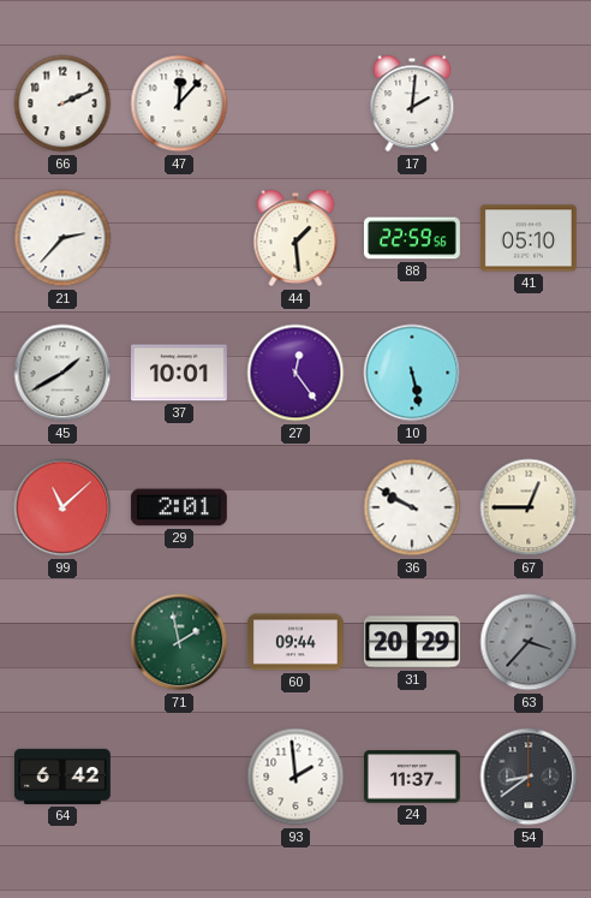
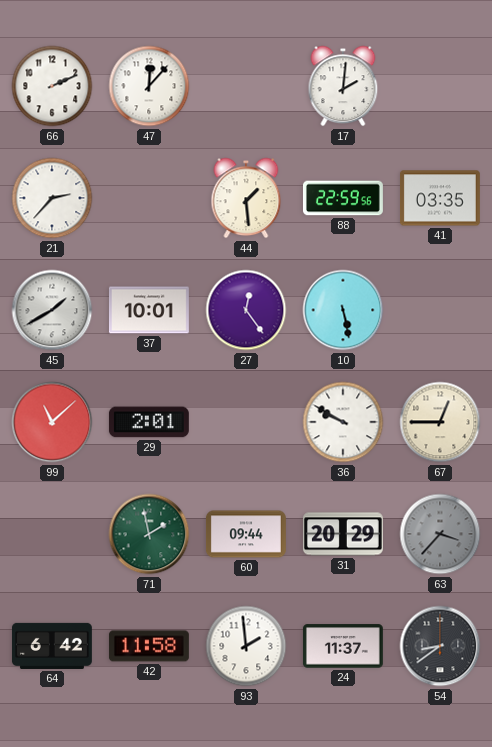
41: 05:10 -> 03:35
42: none -> 11:58
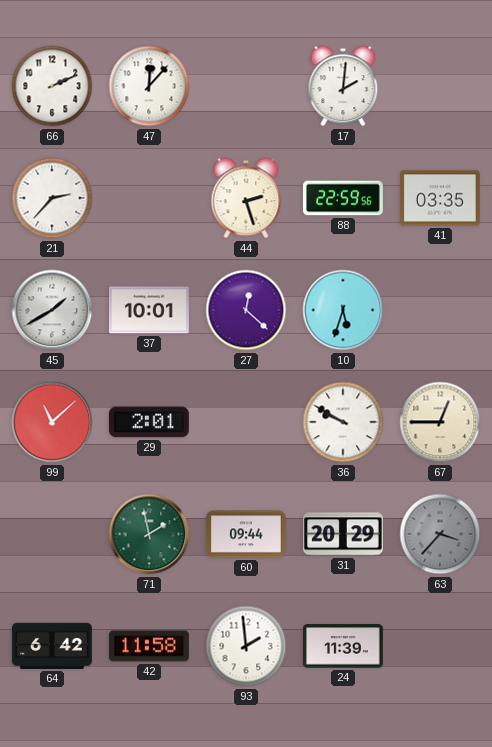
44: 1:29 -> 2:27
27: 12:24 -> 12:22
10: 5:28 -> 5:33
24: 11:37 -> 11:39
54: 8:39 -> none
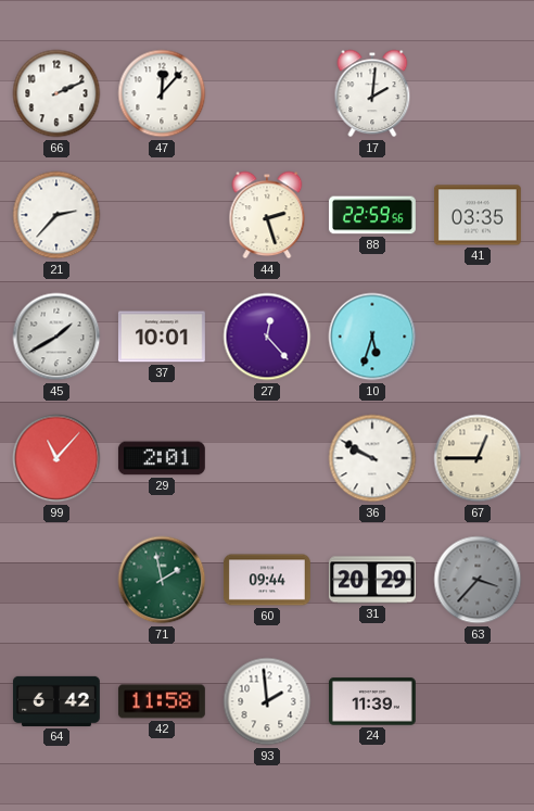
27: 12:22 -> 12:23
99: 11:08 -> 11:07
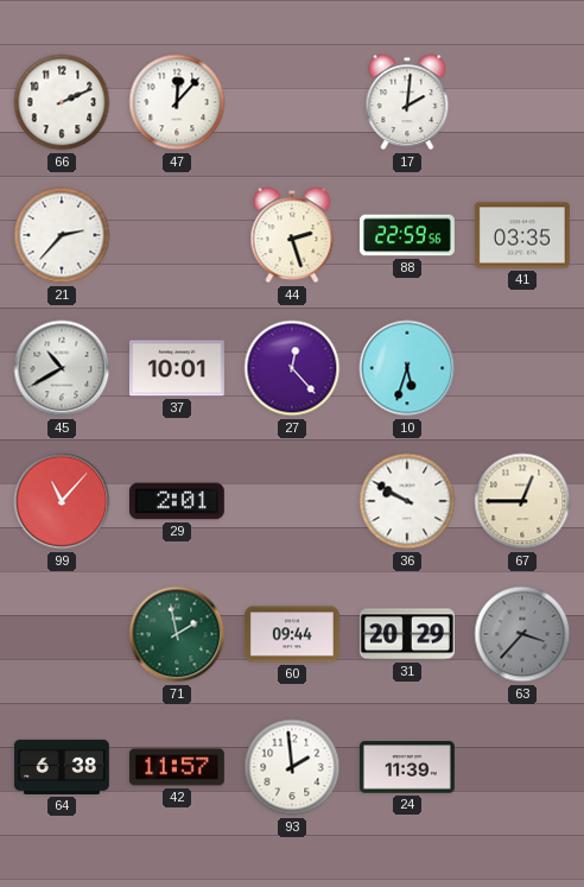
45: 1:40 -> 10:40
64: 6:42 -> 6:38
42: 11:58 -> 11:57
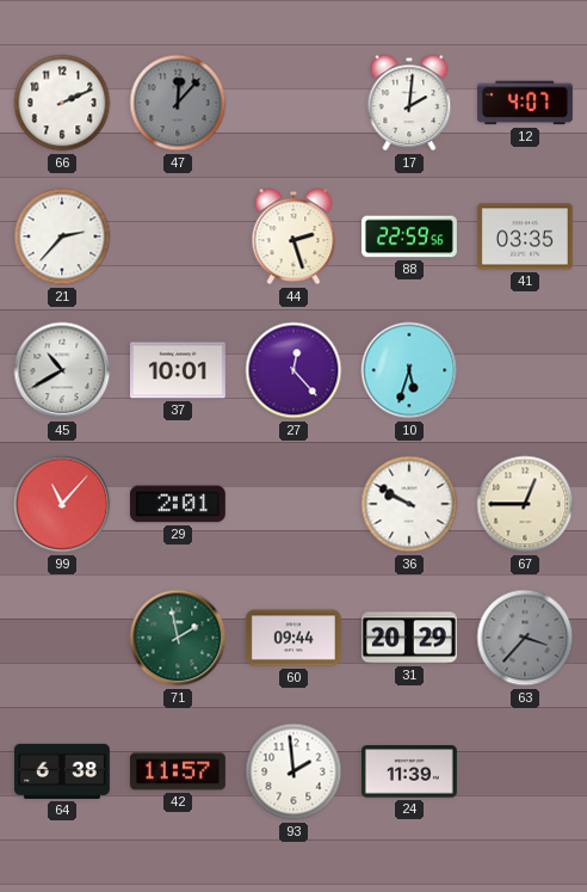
47 dial: white -> grey
12: none -> 4:07
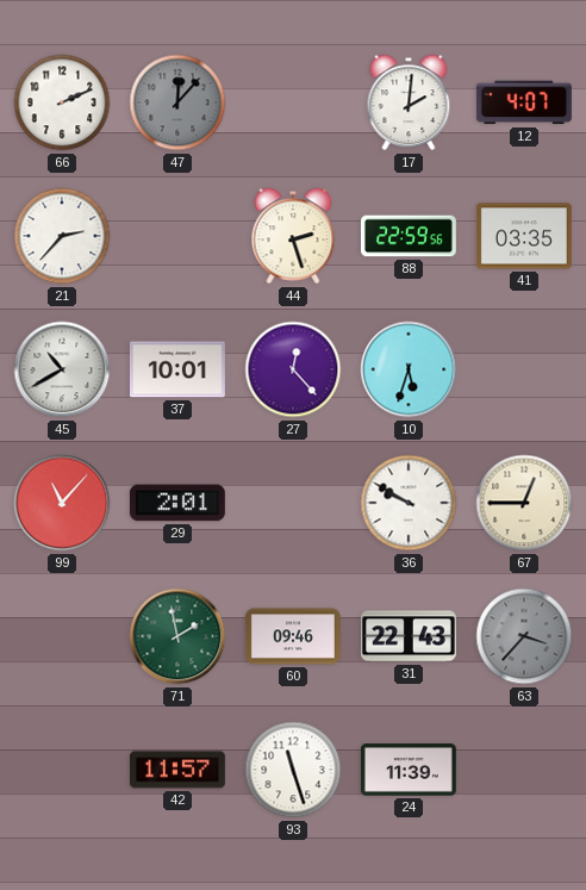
60: 09:44 -> 09:46
31: 20:29 -> 22:43
64: 6:38 -> none
93: 1:59 -> 11:27
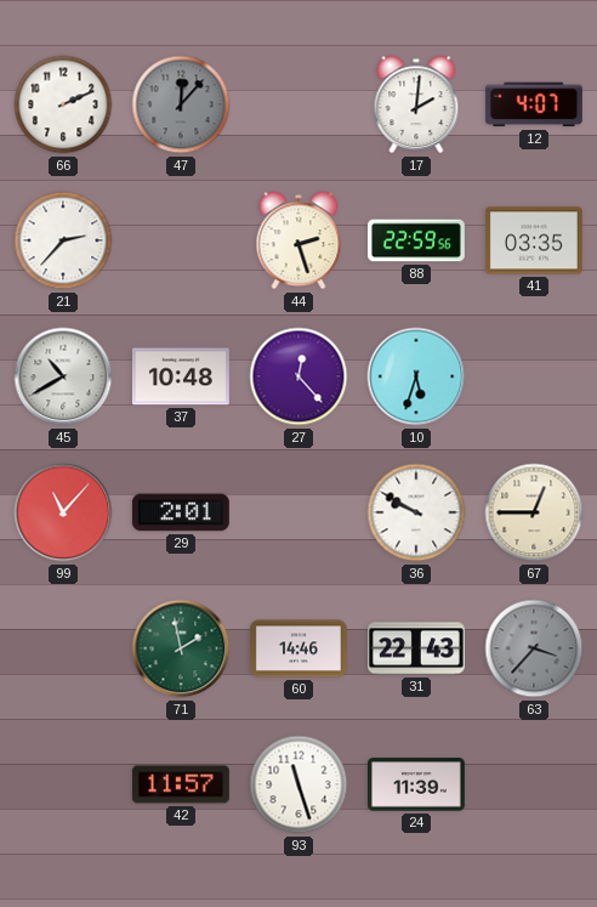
37: 10:01 -> 10:48
60: 09:46 -> 14:46
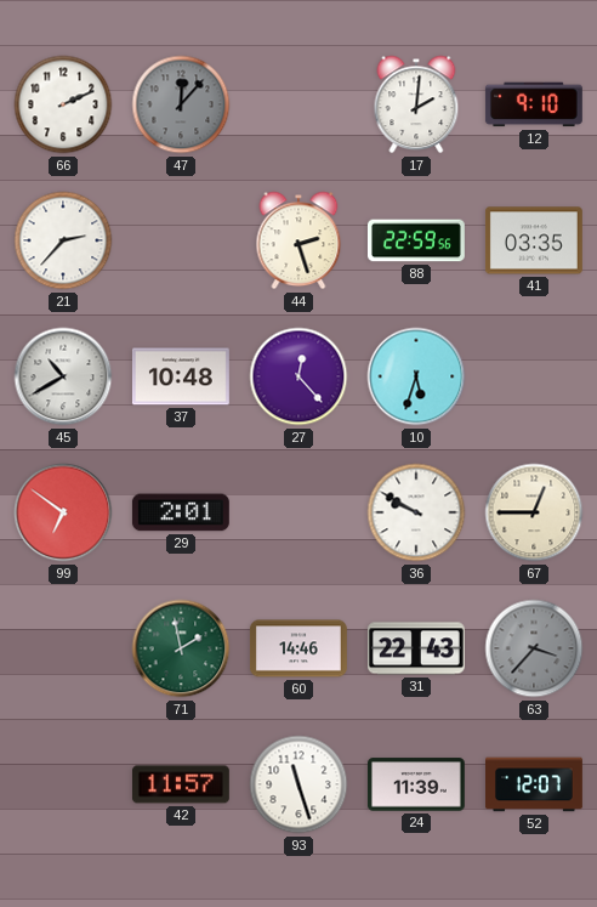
12: 4:07 -> 9:10
99: 11:07 -> 6:51
52: none -> 12:07
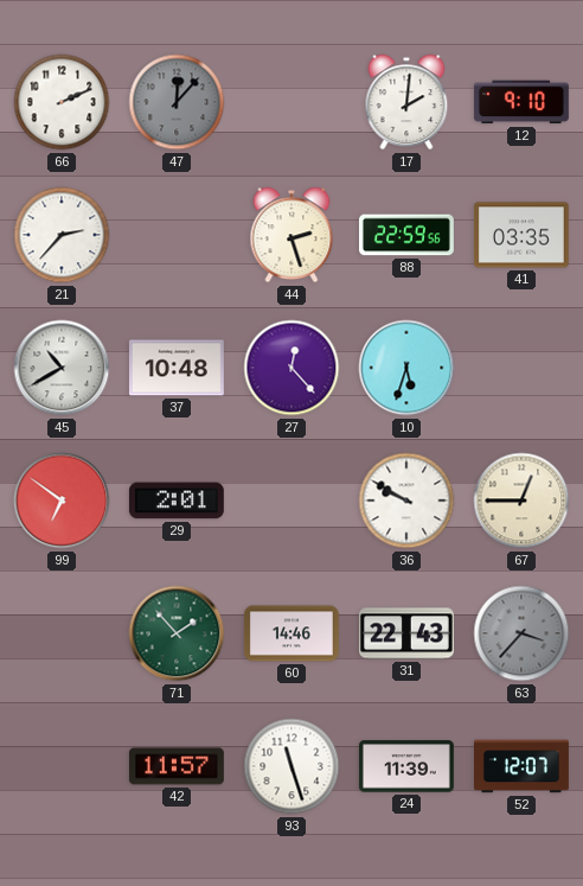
71: 1:58 -> 1:53
